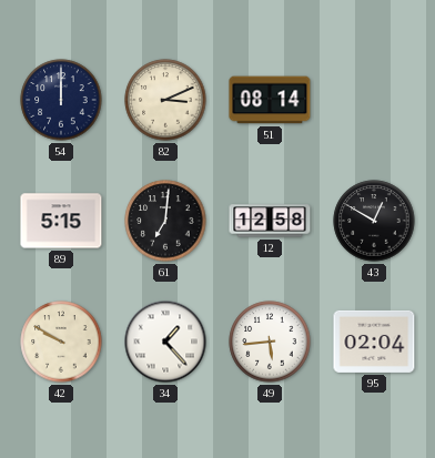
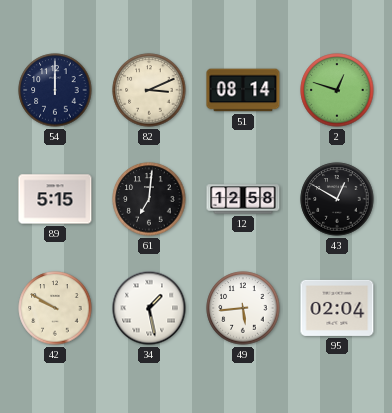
2: none -> 12:48
34: 1:23 -> 1:28
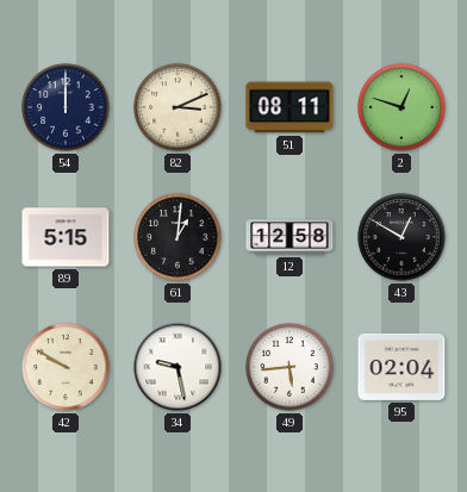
51: 08:14 -> 08:11
61: 7:01 -> 1:01
34: 1:28 -> 9:28
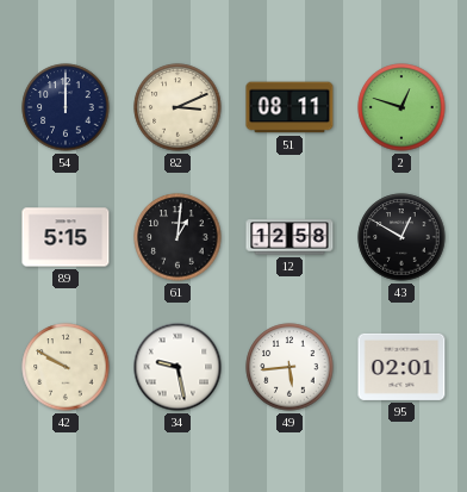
95: 02:04 -> 02:01
